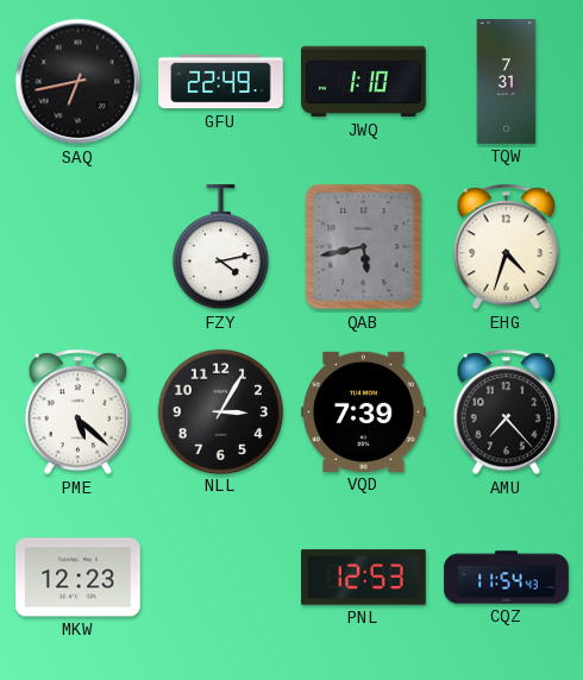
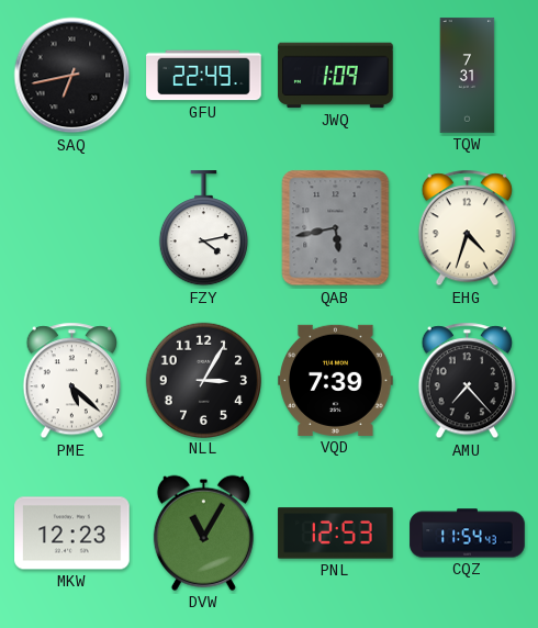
JWQ: 1:10 -> 1:09
DVW: none -> 11:05
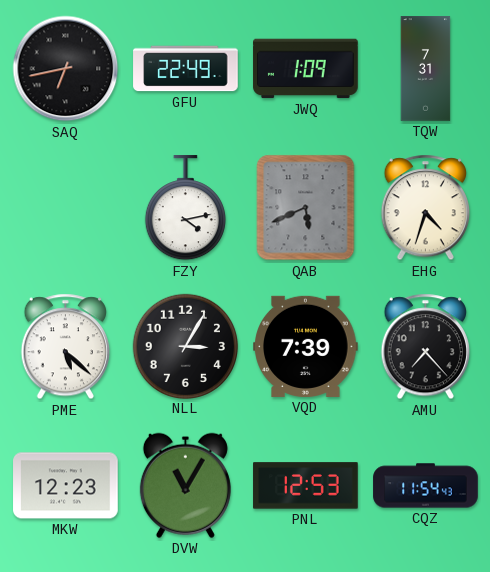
QAB: 5:43 -> 5:41
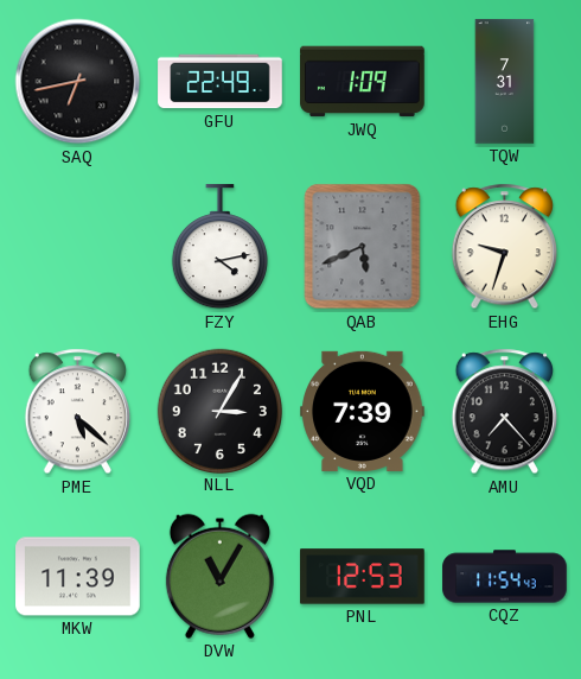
EHG: 4:33 -> 9:33
MKW: 12:23 -> 11:39
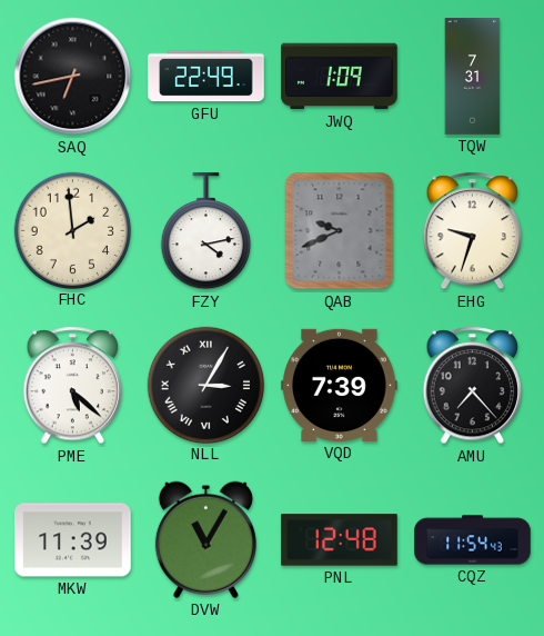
FHC: none -> 1:59
QAB: 5:41 -> 9:41
NLL numerals: Arabic -> Roman
PNL: 12:53 -> 12:48
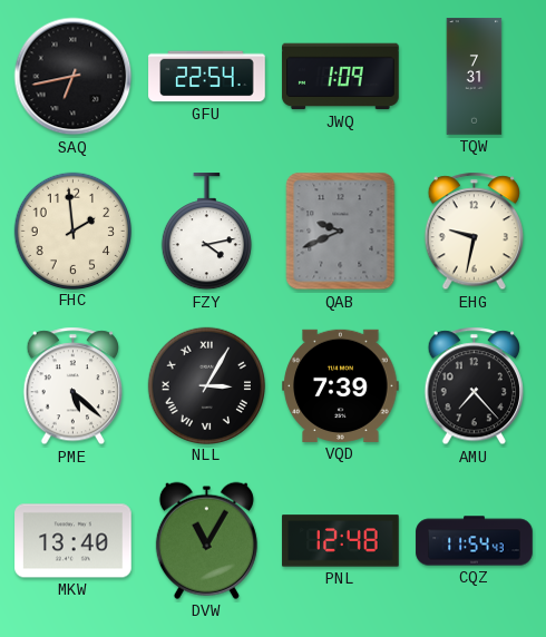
GFU: 22:49 -> 22:54
EHG: 9:33 -> 9:32
MKW: 11:39 -> 13:40
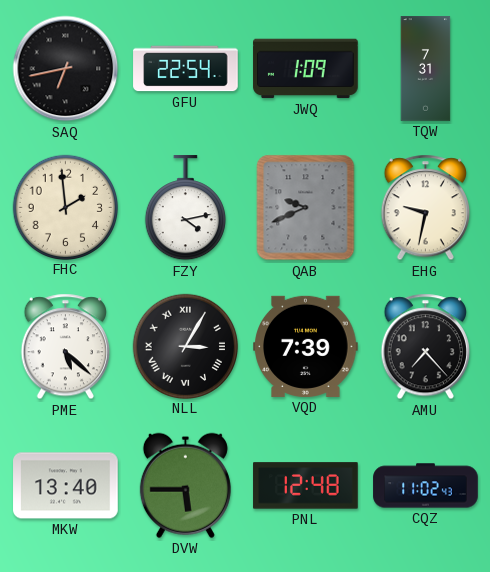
DVW: 11:05 -> 5:45
CQZ: 11:54 -> 11:02
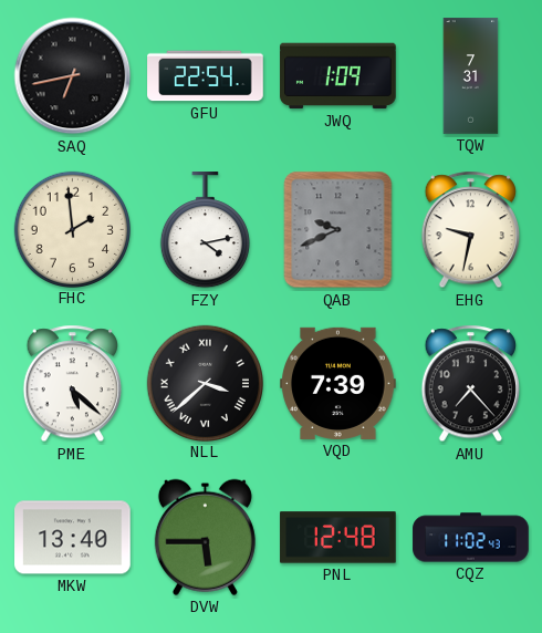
NLL: 3:05 -> 3:38
